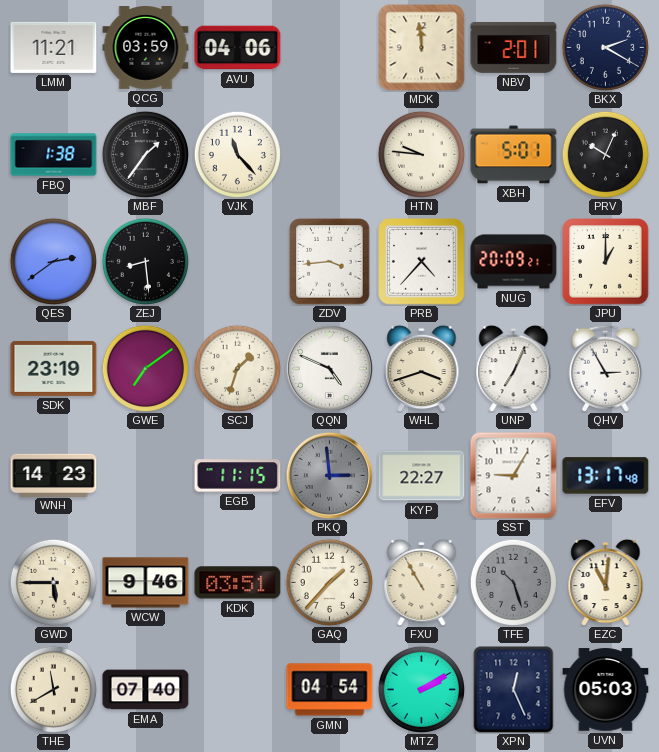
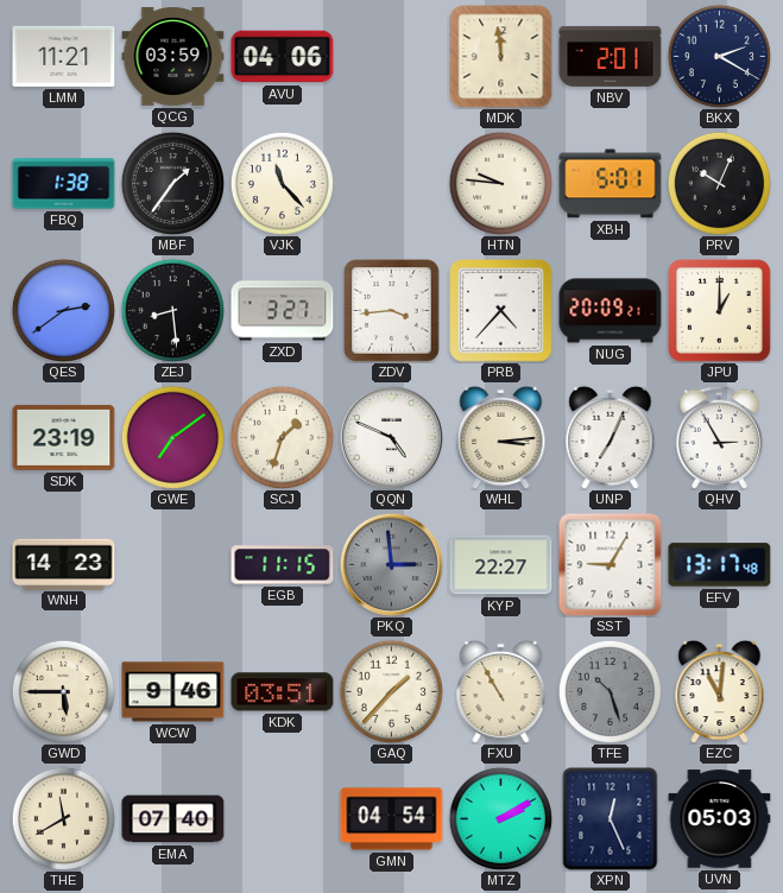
ZXD: none -> 3:27
WHL: 3:42 -> 3:14
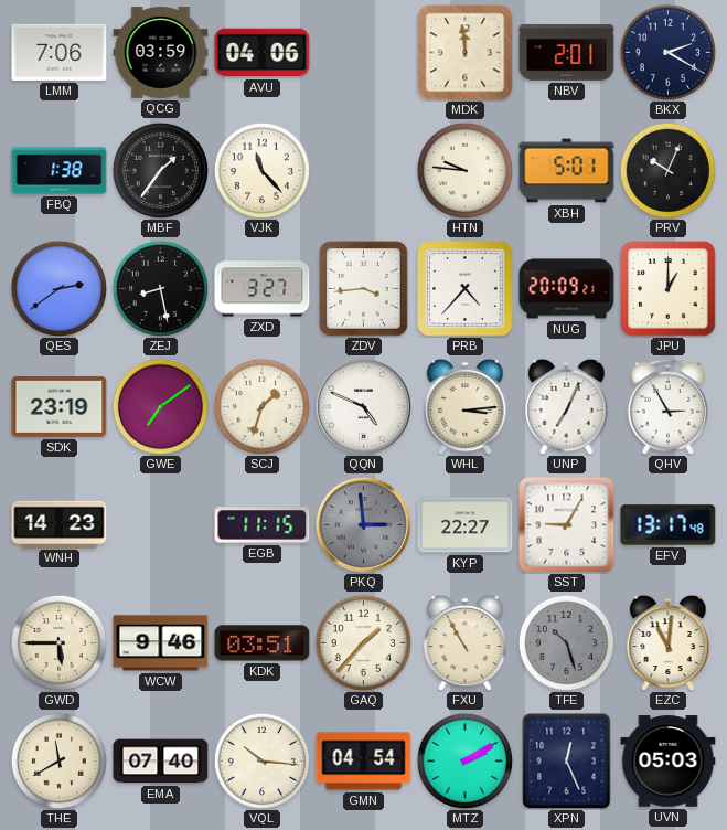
LMM: 11:21 -> 7:06
ZEJ: 8:29 -> 8:28
VQL: none -> 10:16
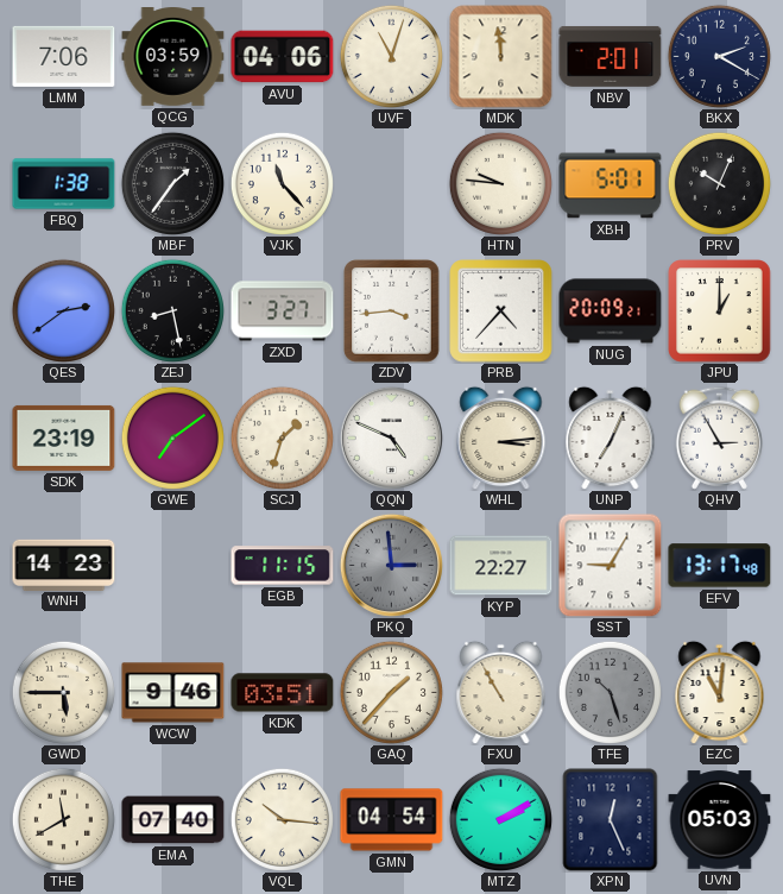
UVF: none -> 11:03
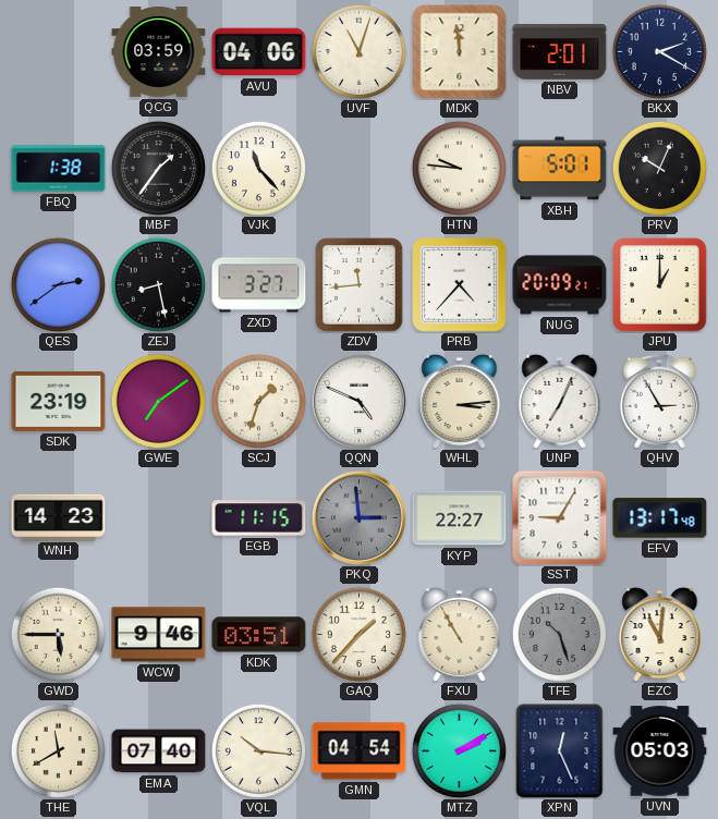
LMM: 7:06 -> none
ZDV: 3:44 -> 11:44
